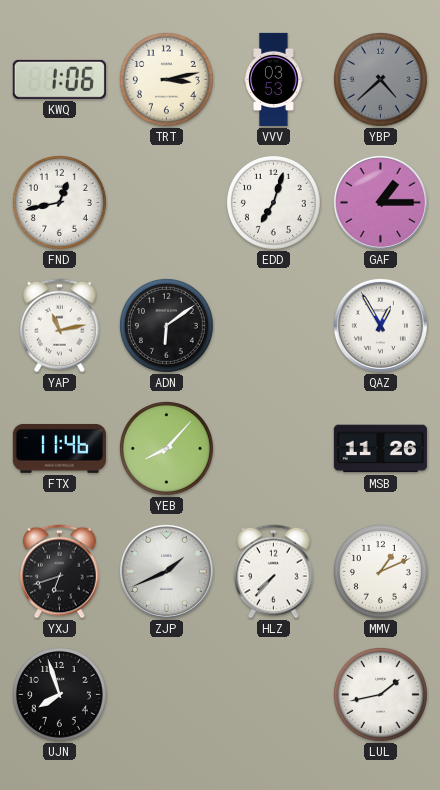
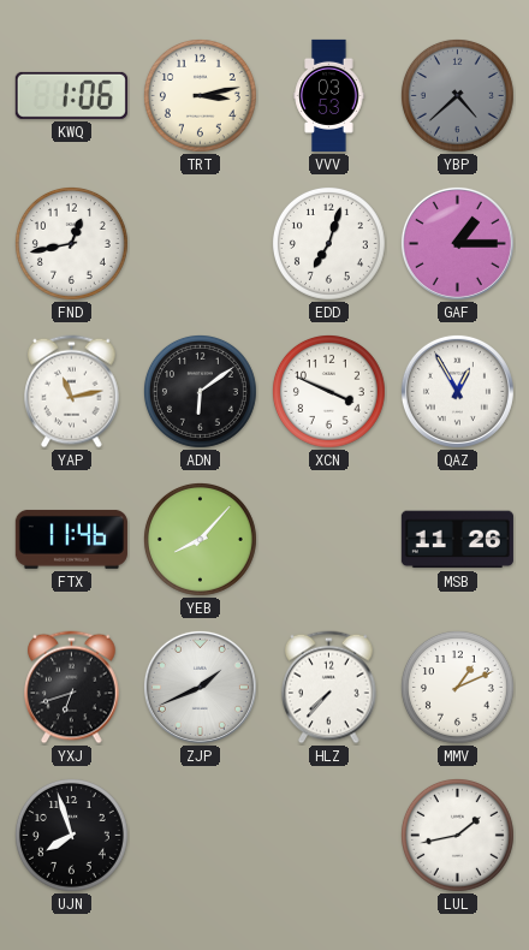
XCN: none -> 3:49
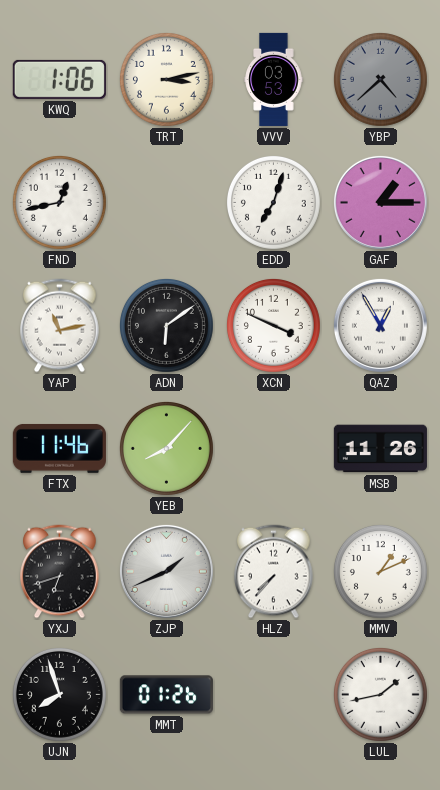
MMT: none -> 01:26
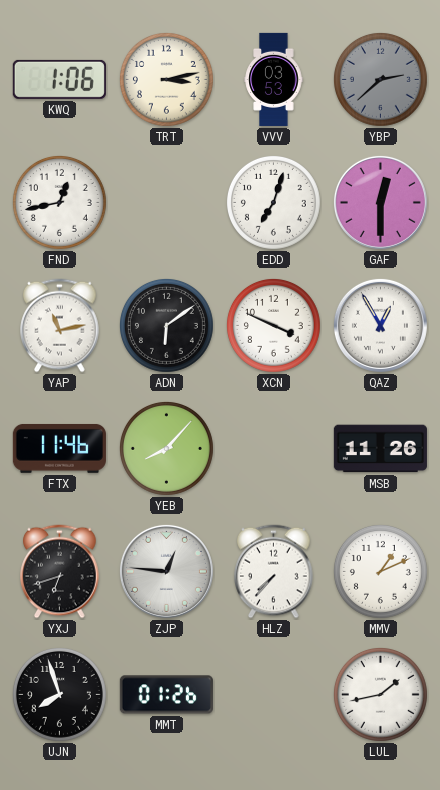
YBP: 4:38 -> 2:38
GAF: 1:15 -> 12:30
ZJP: 1:41 -> 12:46
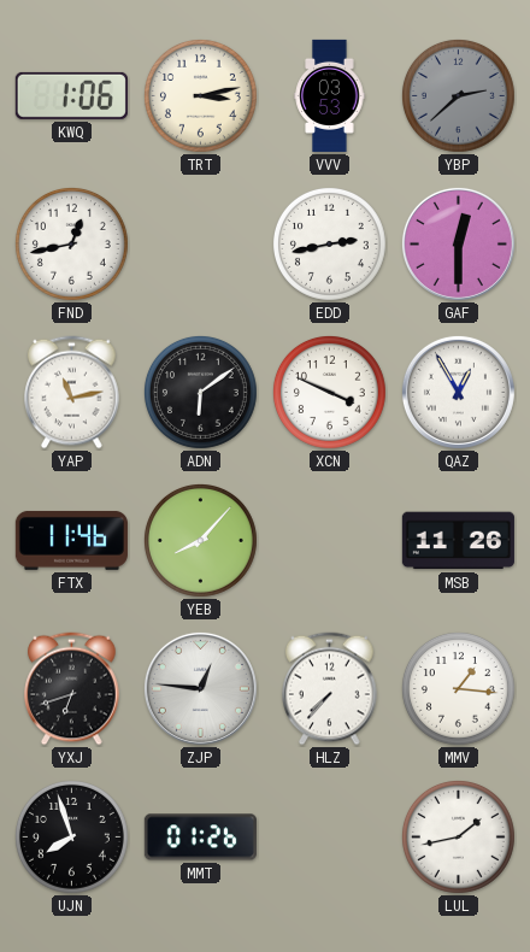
EDD: 7:03 -> 2:43
MMV: 1:11 -> 1:16
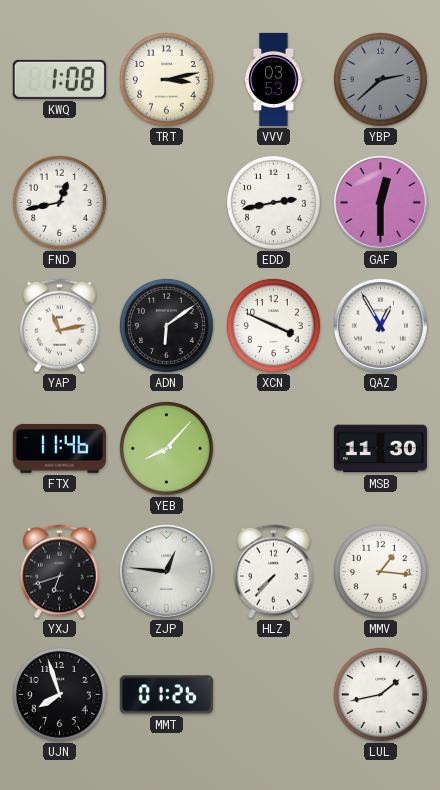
KWQ: 1:06 -> 1:08
MSB: 11:26 -> 11:30
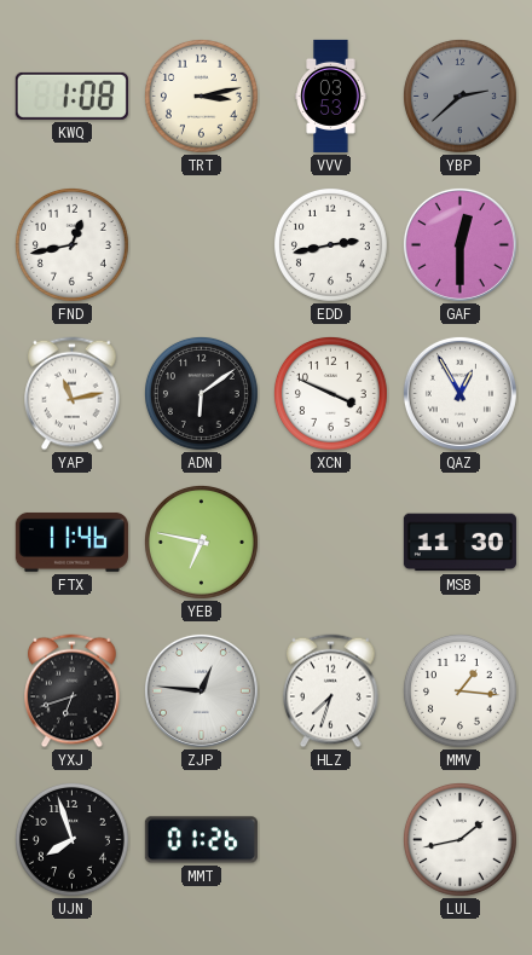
YEB: 8:07 -> 6:47
HLZ: 7:37 -> 7:33
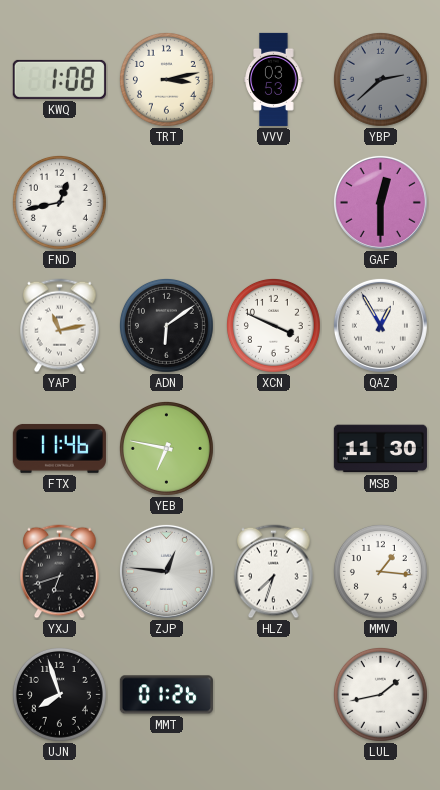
EDD: 2:43 -> none
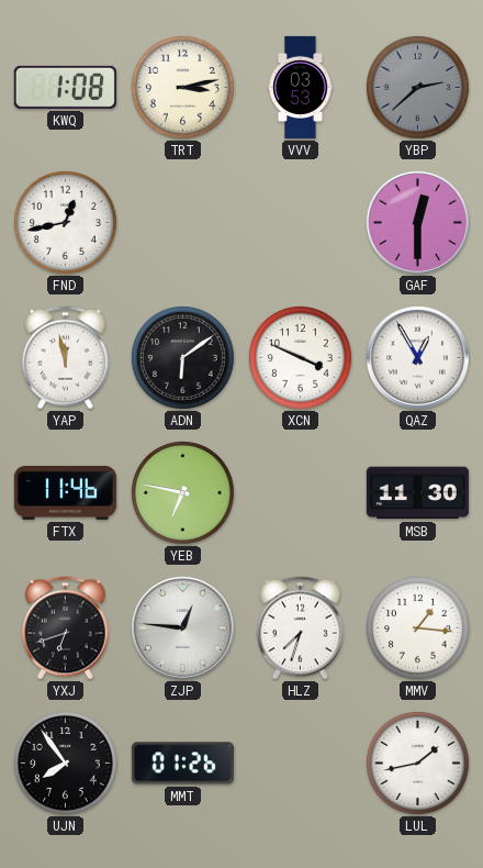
YAP: 11:13 -> 11:58
UJN: 7:57 -> 7:54
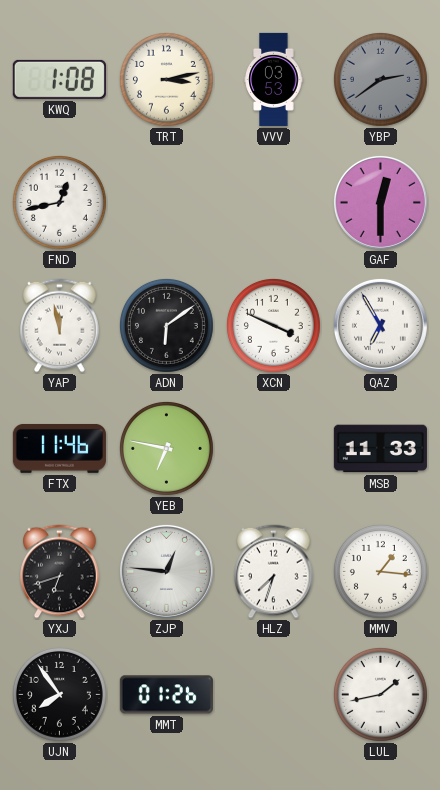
YBP: 2:38 -> 2:39
QAZ: 12:55 -> 6:55
MSB: 11:30 -> 11:33
